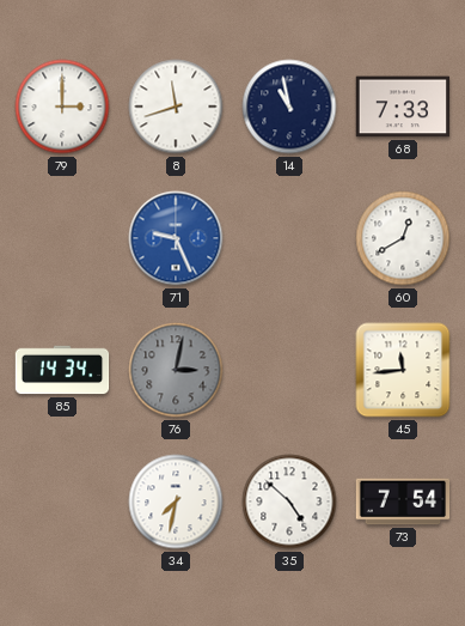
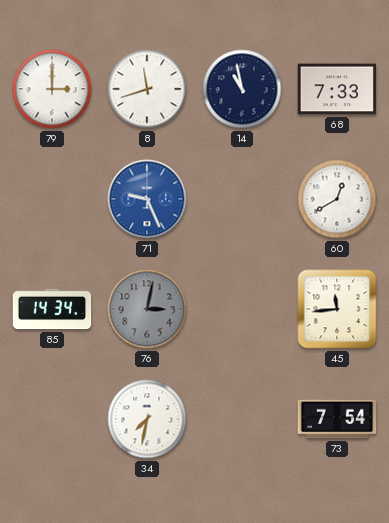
35: 4:52 -> none
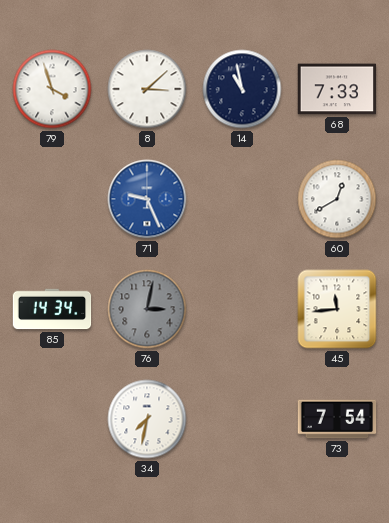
79: 3:00 -> 3:57
8: 11:42 -> 3:08
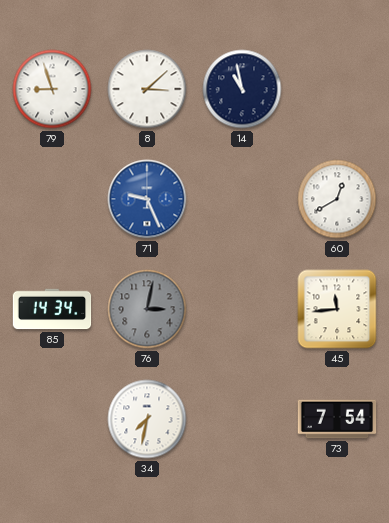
79: 3:57 -> 8:57
68: 7:33 -> none
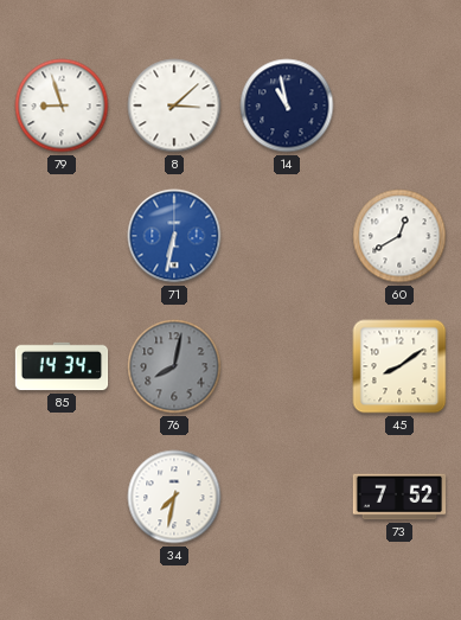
71: 9:26 -> 6:32
76: 3:02 -> 8:02
45: 11:44 -> 8:09
73: 7:54 -> 7:52
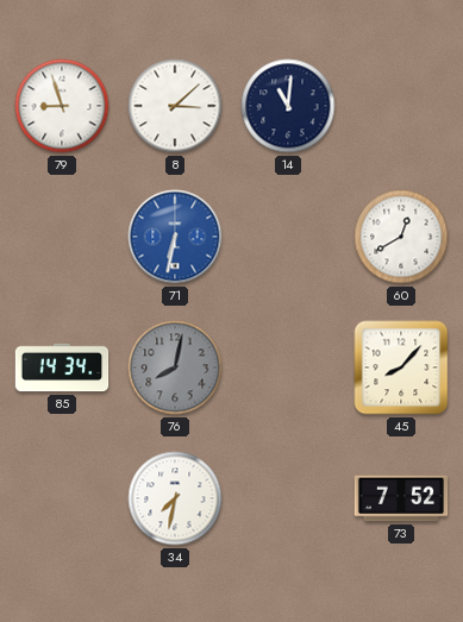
14: 10:58 -> 11:01
45: 8:09 -> 8:07
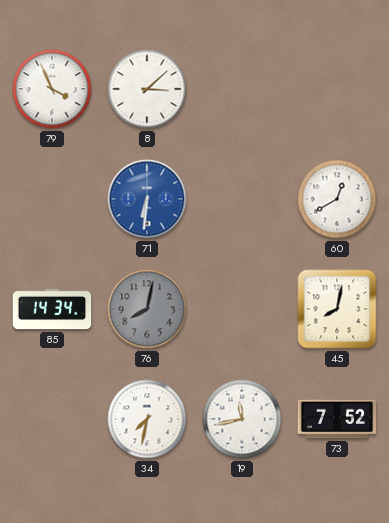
79: 8:57 -> 3:56
14: 11:01 -> none
71: 6:32 -> 6:31
45: 8:07 -> 8:02
19: none -> 11:43
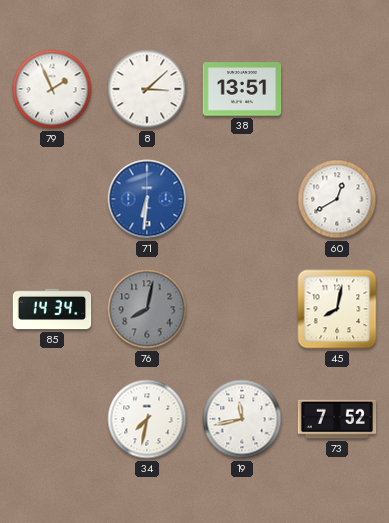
79: 3:56 -> 1:56
38: none -> 13:51
